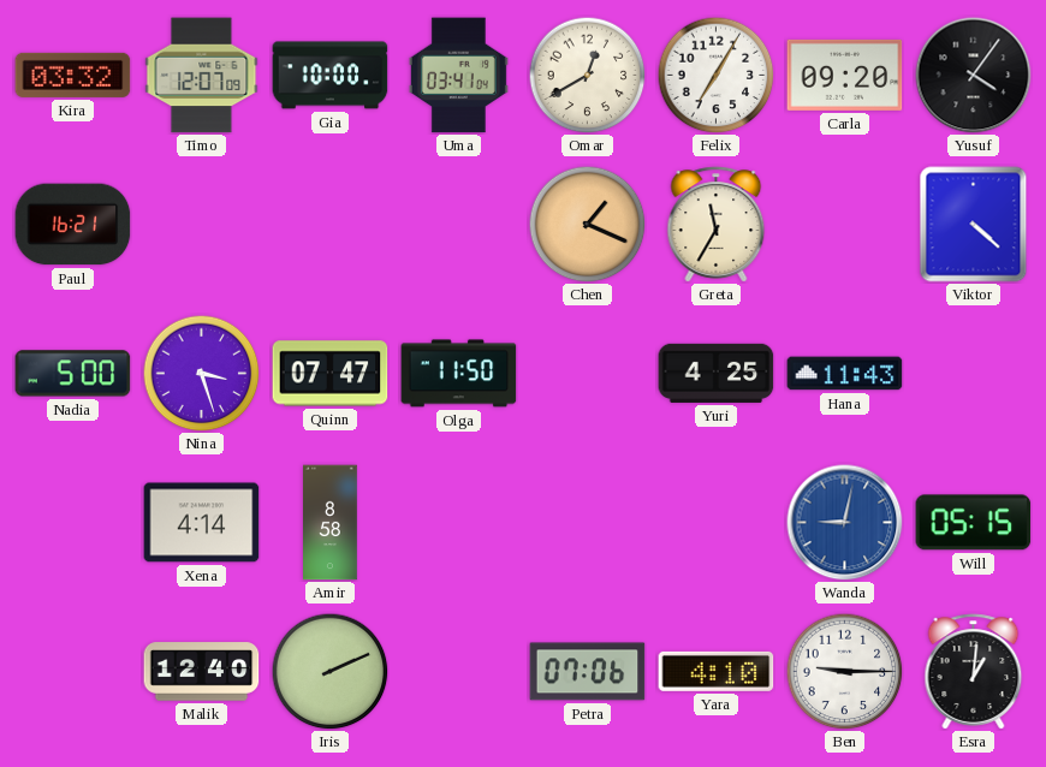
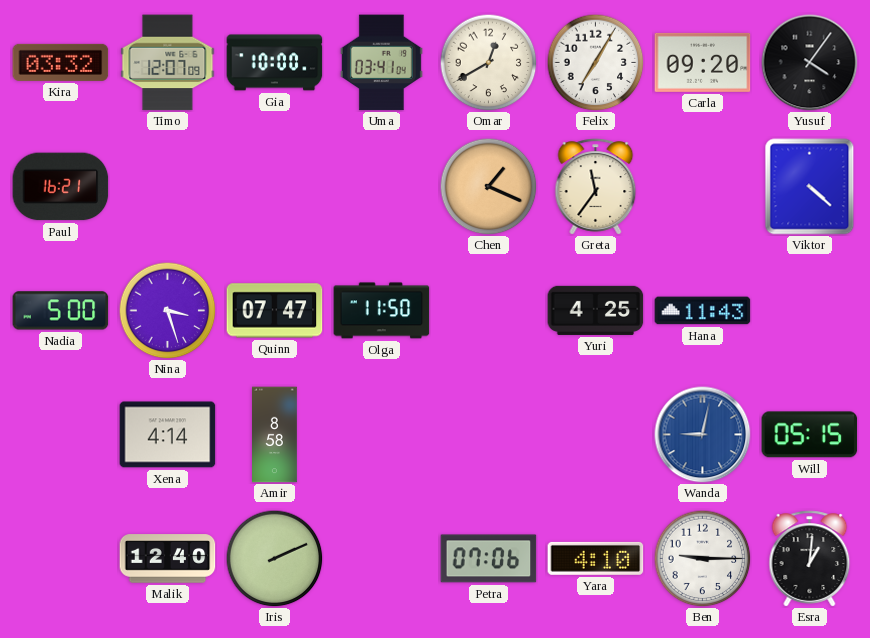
Greta: 11:35 -> 11:36
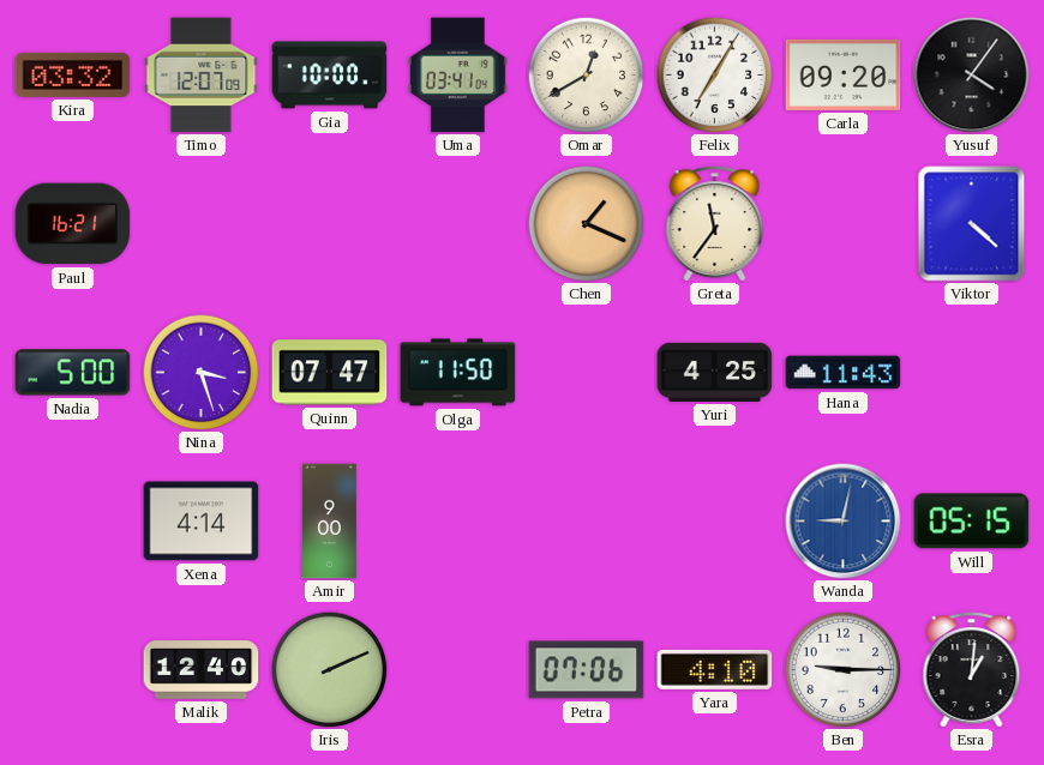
Amir: 8:58 -> 9:00
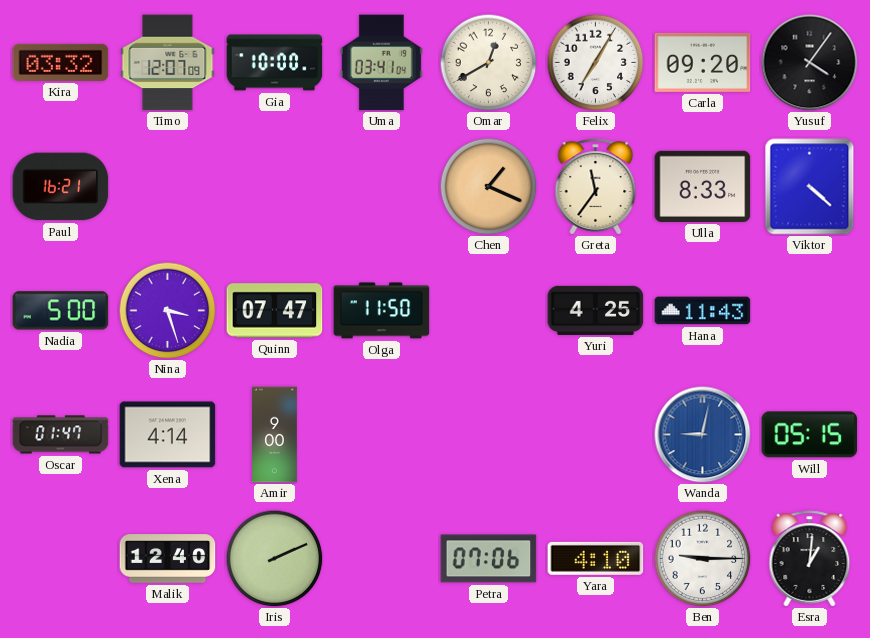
Ulla: none -> 8:33
Oscar: none -> 01:47
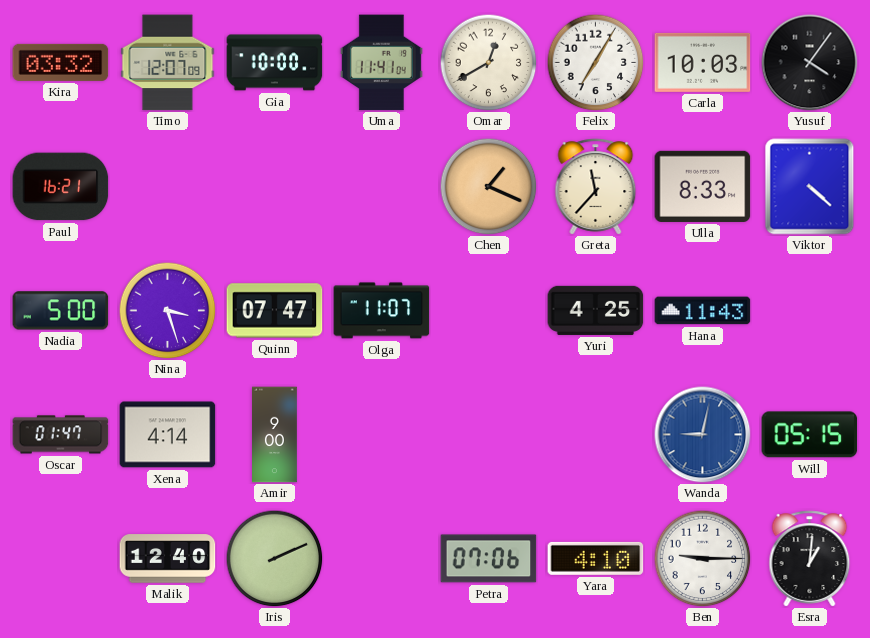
Uma: 03:41 -> 11:41
Carla: 09:20 -> 10:03
Greta: 11:36 -> 11:37
Olga: 11:50 -> 11:07
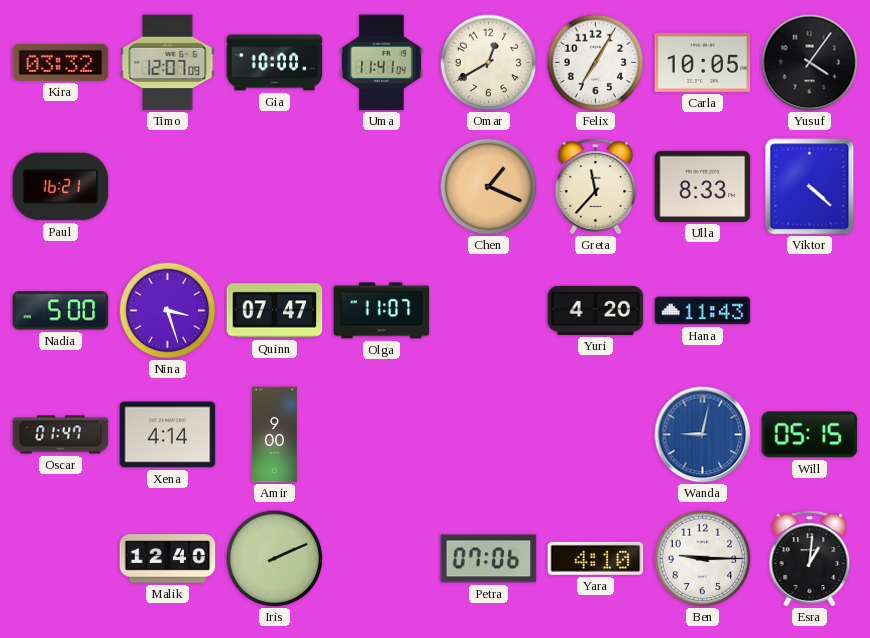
Carla: 10:03 -> 10:05
Yuri: 4:25 -> 4:20
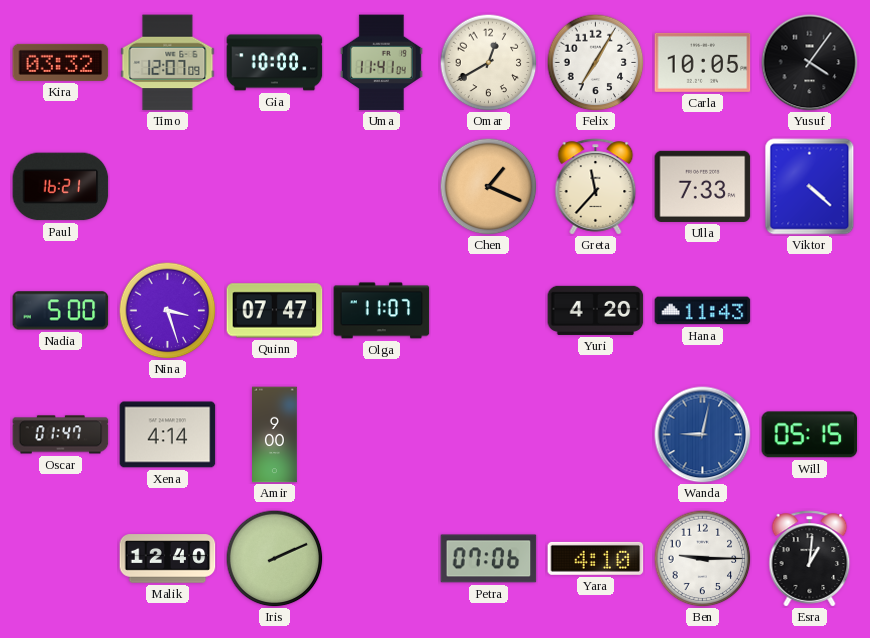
Ulla: 8:33 -> 7:33
